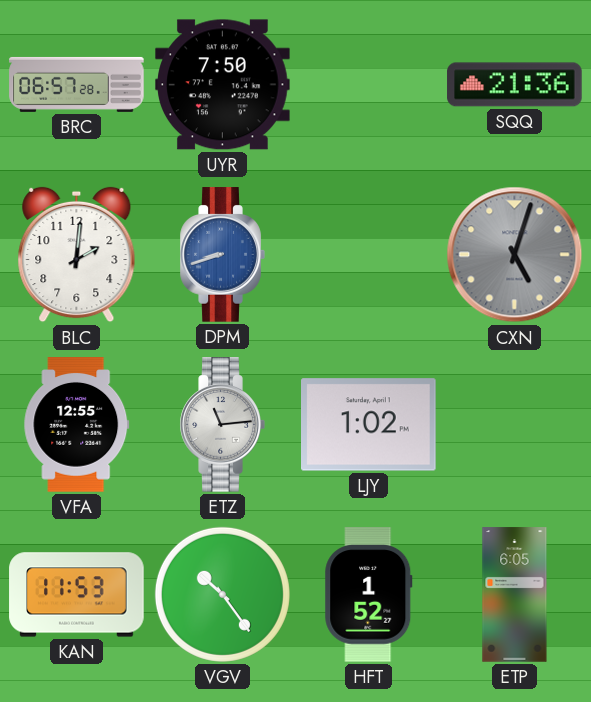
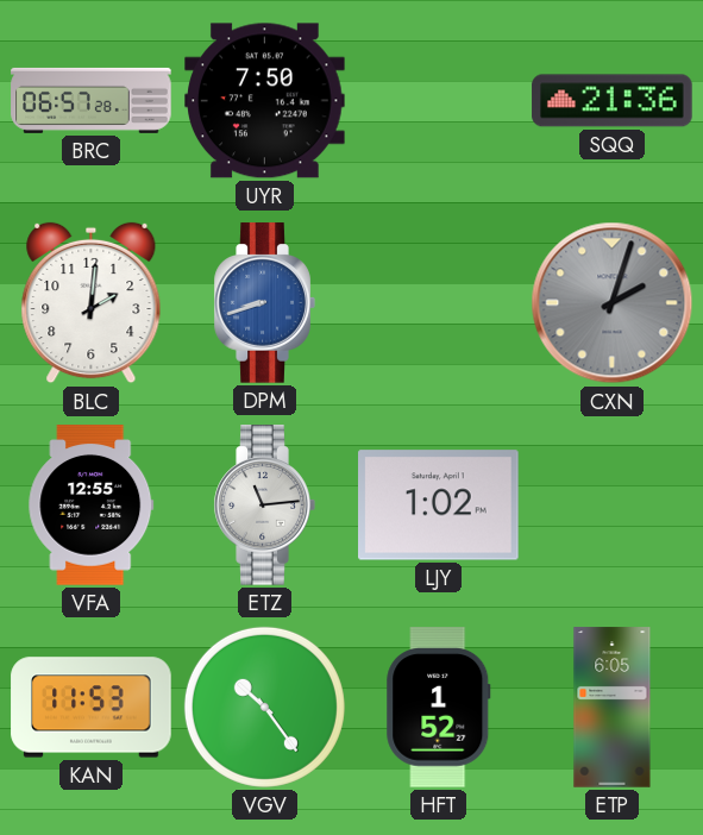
CXN: 5:03 -> 2:03
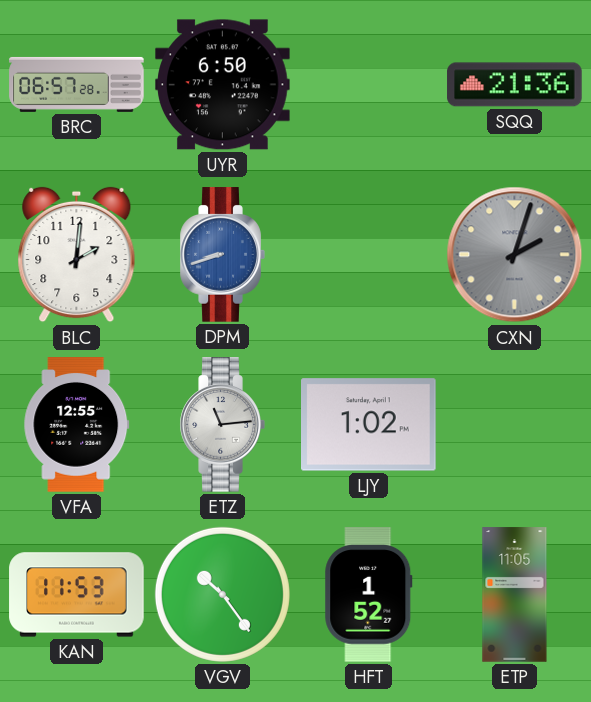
UYR: 7:50 -> 6:50
ETP: 6:05 -> 11:05
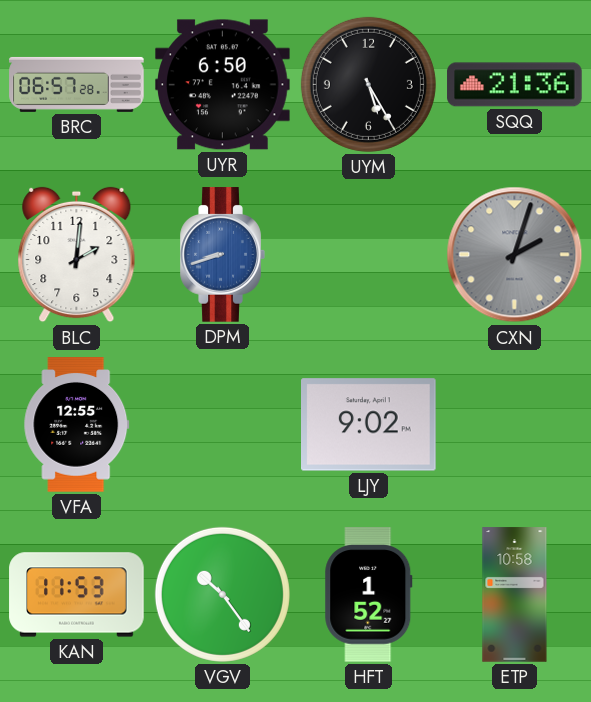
UYM: none -> 5:25
ETZ: 11:14 -> none
LJY: 1:02 -> 9:02
ETP: 11:05 -> 10:58
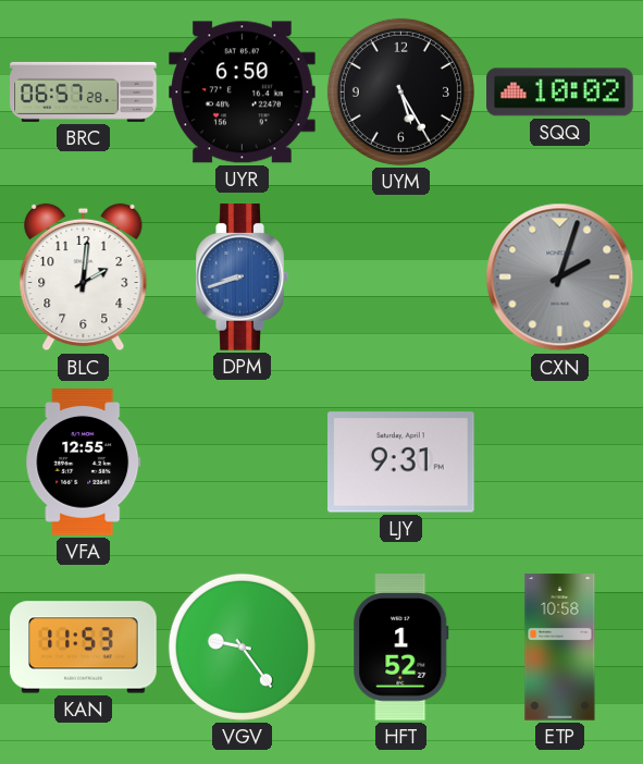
SQQ: 21:36 -> 10:02
LJY: 9:02 -> 9:31
VGV: 10:24 -> 9:24
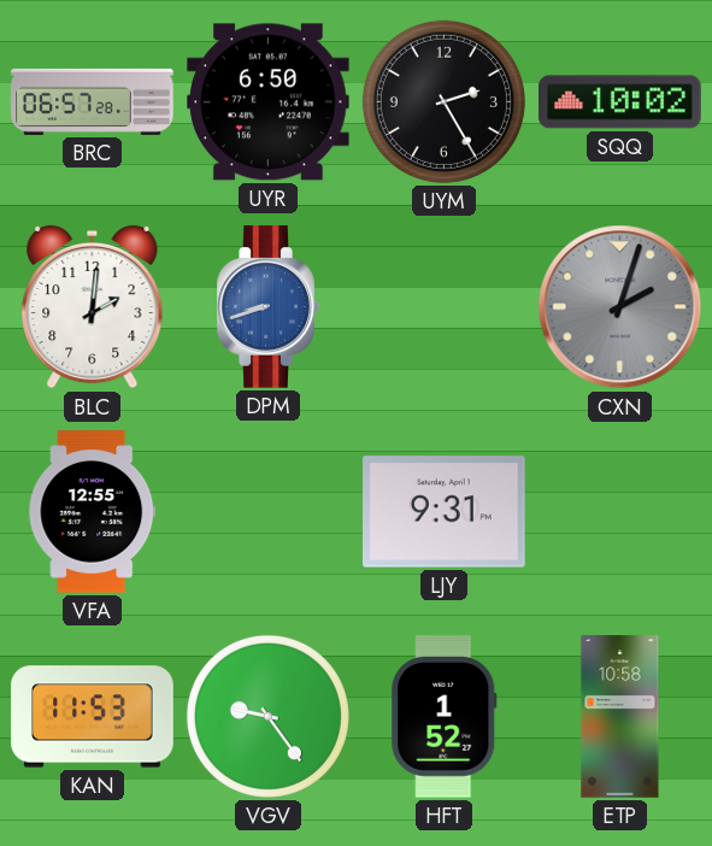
UYM: 5:25 -> 2:25
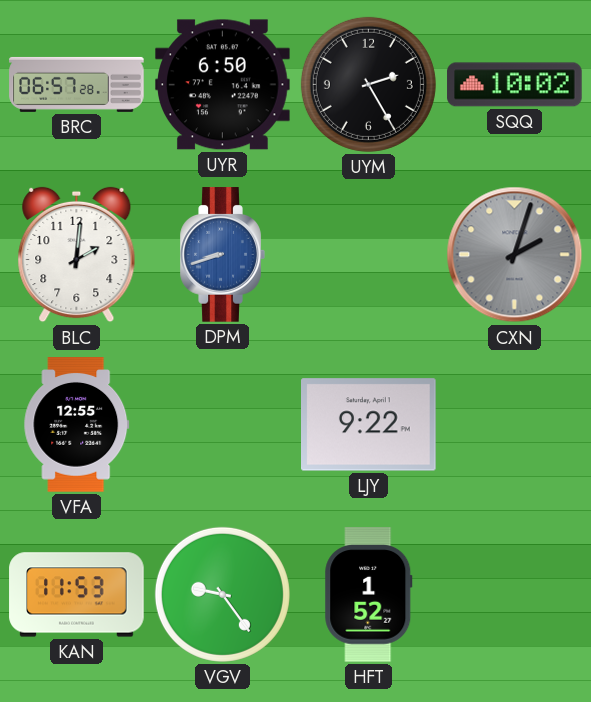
LJY: 9:31 -> 9:22
ETP: 10:58 -> none
